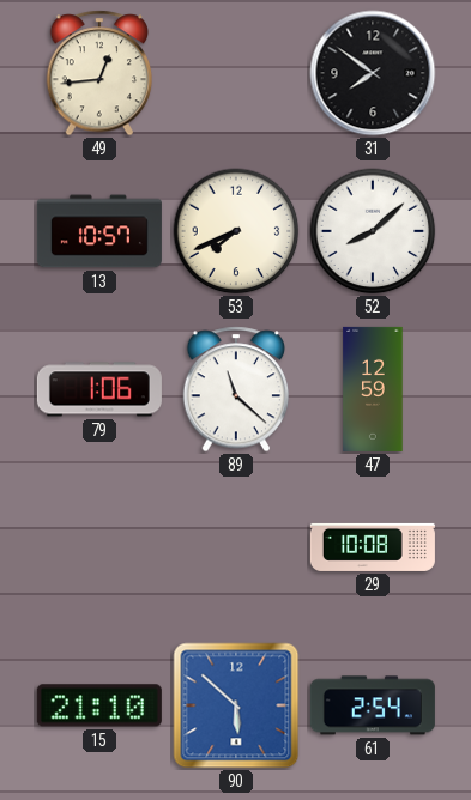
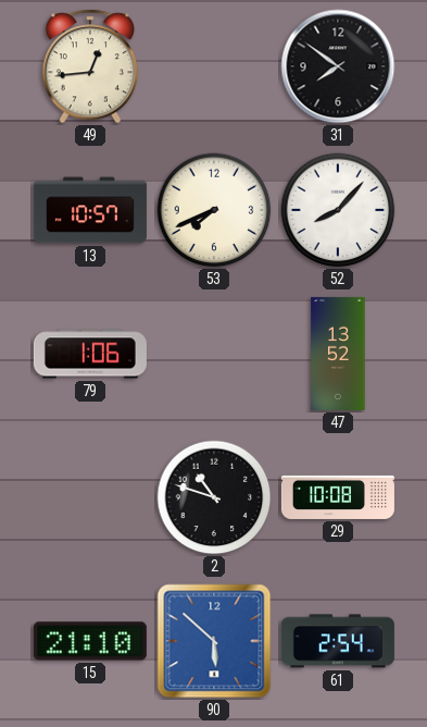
52: 8:08 -> 8:07
89: 11:22 -> none
47: 12:59 -> 13:52
2: none -> 10:48
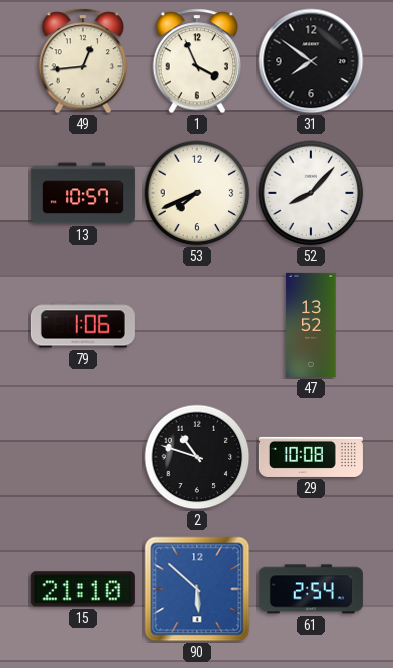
1: none -> 3:56
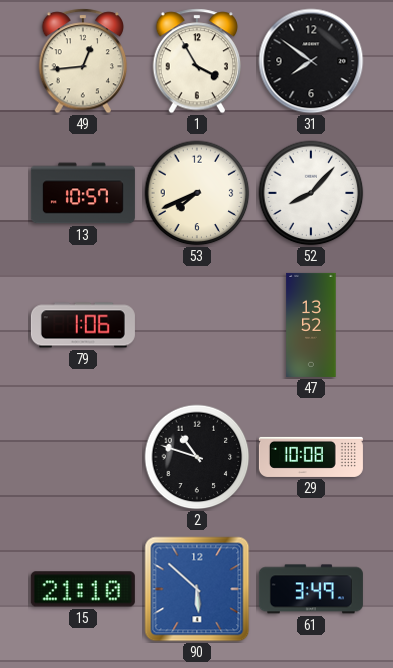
1: 3:56 -> 3:55
61: 2:54 -> 3:49
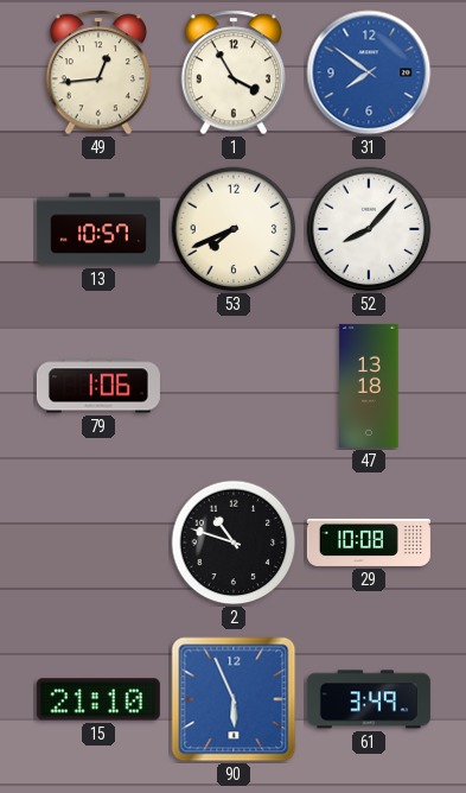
31 dial: black -> blue
47: 13:52 -> 13:18
90: 5:52 -> 5:56
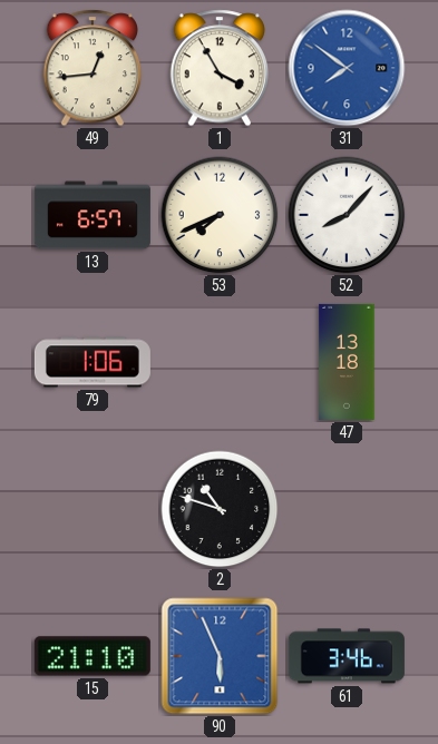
13: 10:57 -> 6:57
29: 10:08 -> none
61: 3:49 -> 3:46
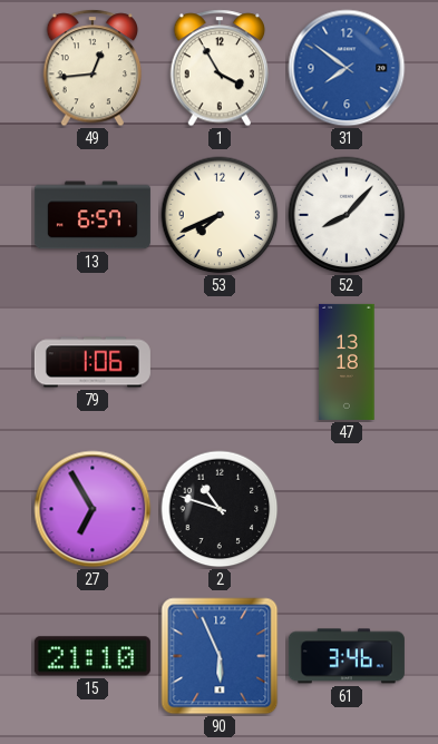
27: none -> 6:55
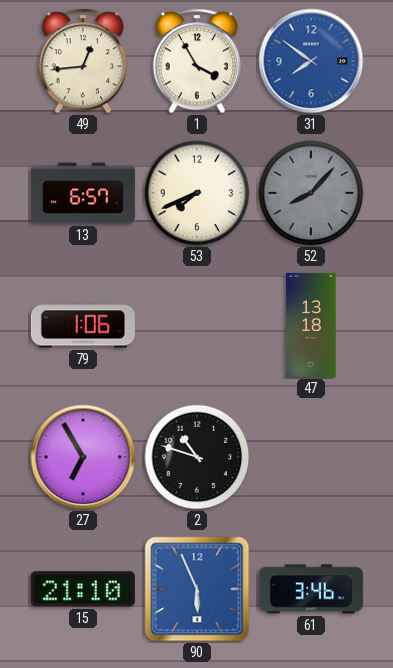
52 dial: white -> grey
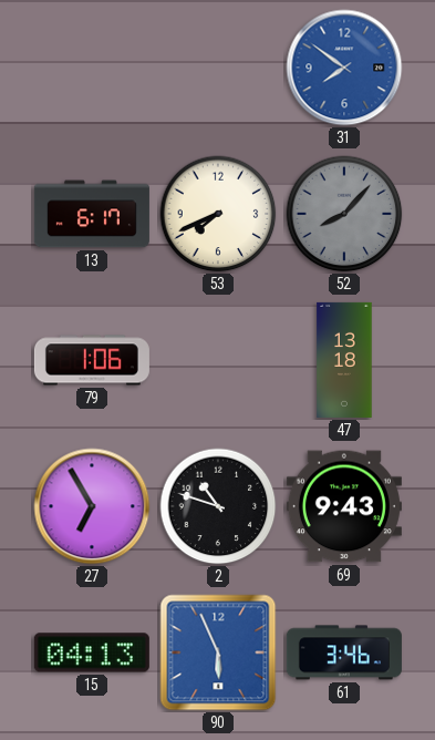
49: 12:44 -> none
1: 3:55 -> none
13: 6:57 -> 6:17
69: none -> 9:43
15: 21:10 -> 04:13
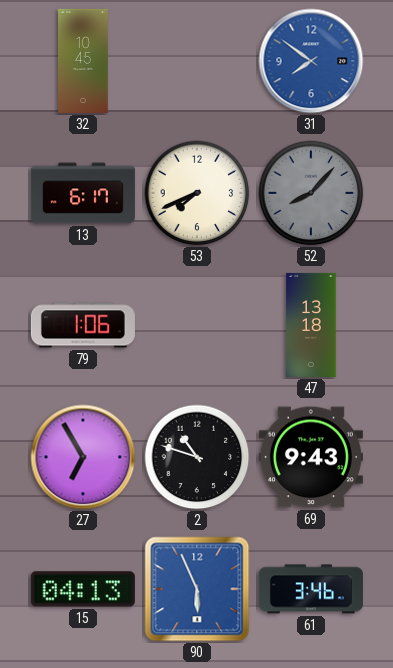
32: none -> 10:45
